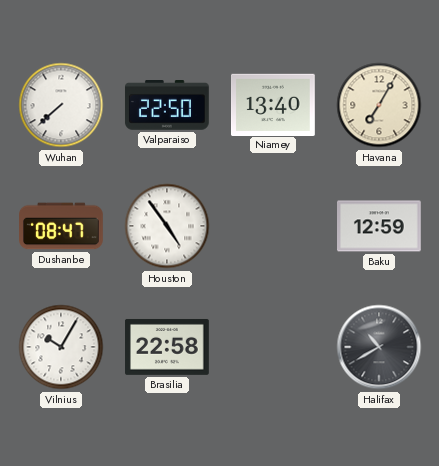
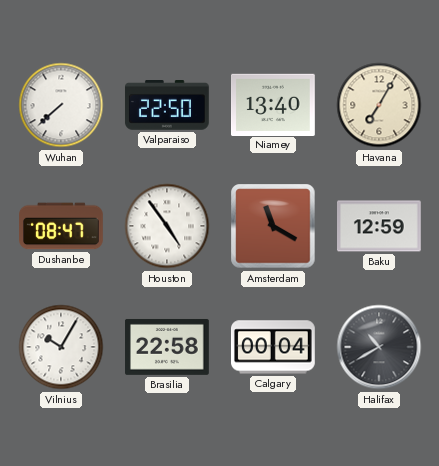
Amsterdam: none -> 11:20
Calgary: none -> 00:04
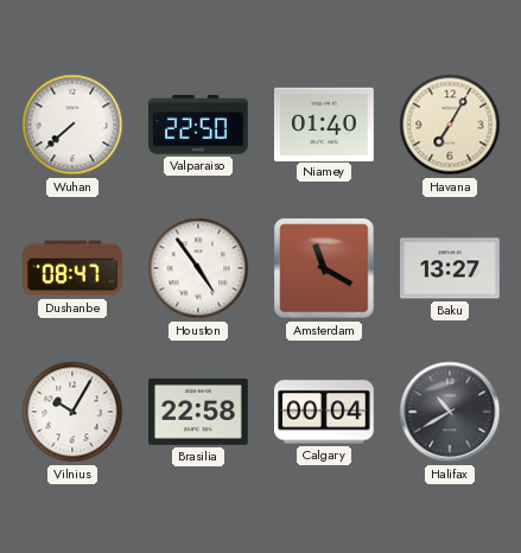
Niamey: 13:40 -> 01:40
Baku: 12:59 -> 13:27
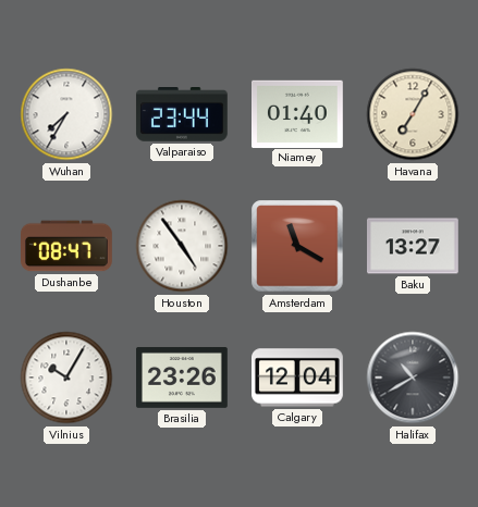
Wuhan: 7:38 -> 7:35
Valparaiso: 22:50 -> 23:44
Brasilia: 22:58 -> 23:26
Calgary: 00:04 -> 12:04
